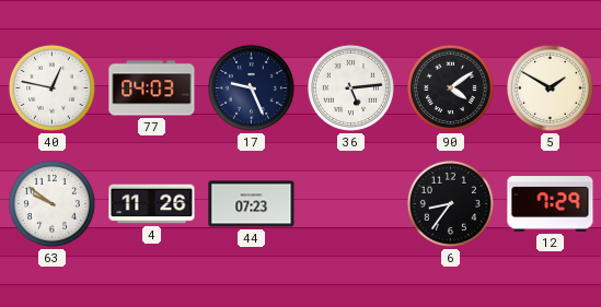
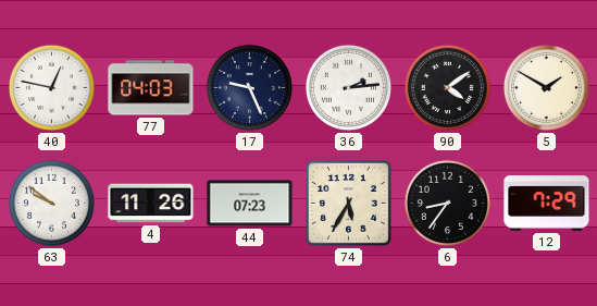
36: 5:14 -> 2:14
74: none -> 5:35
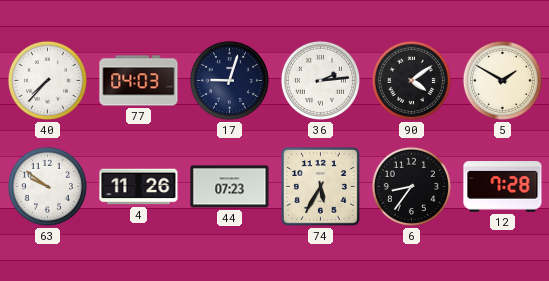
40: 12:47 -> 7:37
17: 9:26 -> 9:03
12: 7:29 -> 7:28
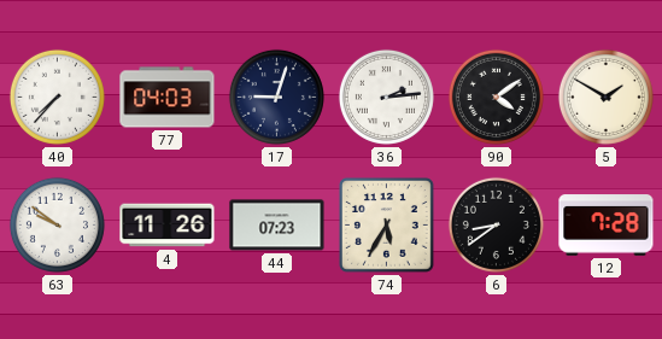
6: 8:36 -> 8:39
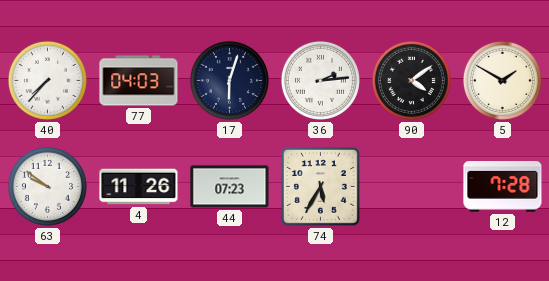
17: 9:03 -> 6:03
6: 8:39 -> none
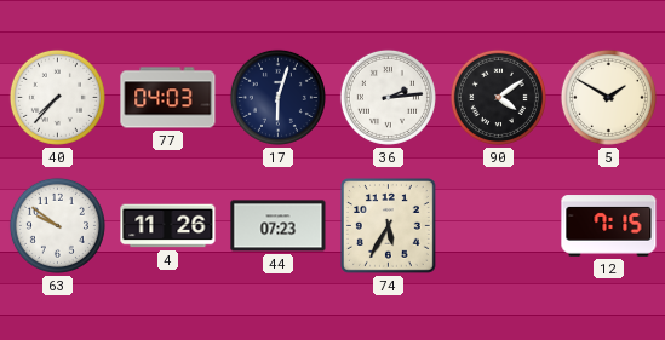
12: 7:28 -> 7:15
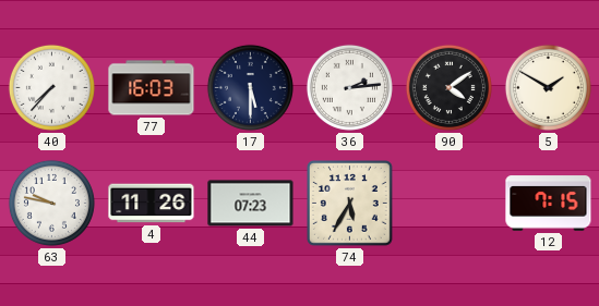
77: 04:03 -> 16:03
17: 6:03 -> 5:30
63: 9:51 -> 9:47
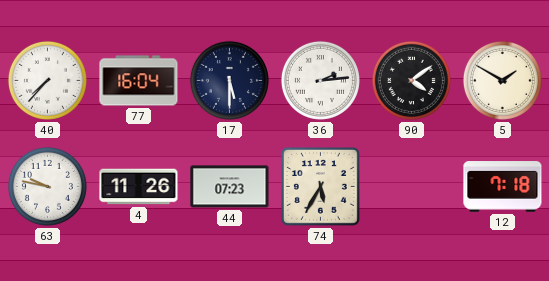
77: 16:03 -> 16:04
12: 7:15 -> 7:18
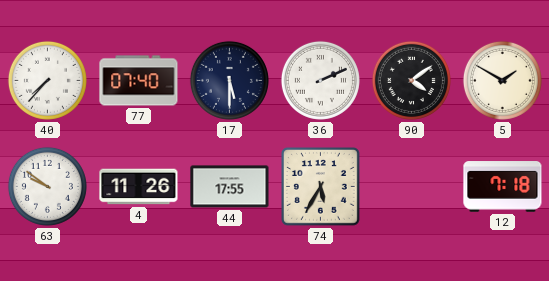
77: 16:04 -> 07:40
36: 2:14 -> 2:11
63: 9:47 -> 9:51
44: 07:23 -> 17:55
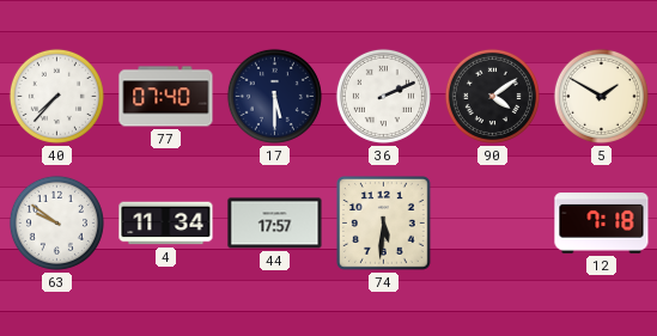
4: 11:26 -> 11:34
44: 17:55 -> 17:57
74: 5:35 -> 5:31
